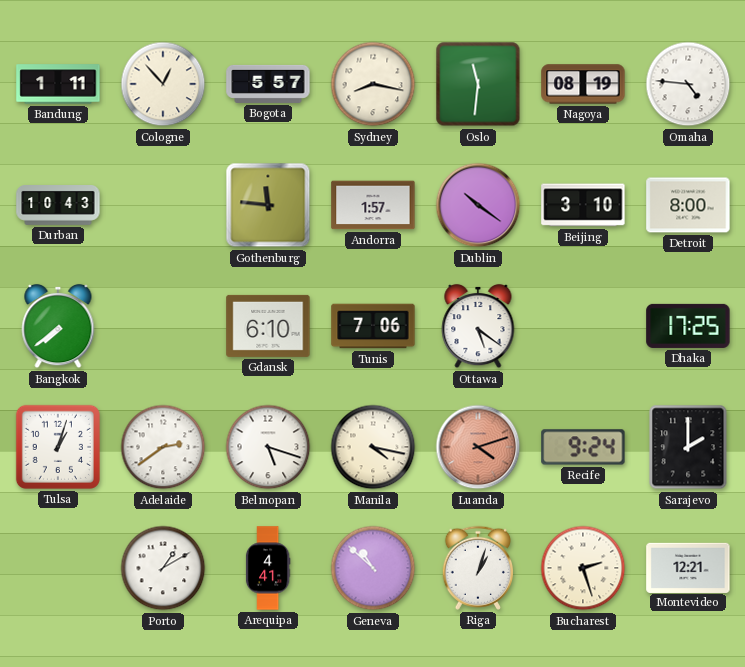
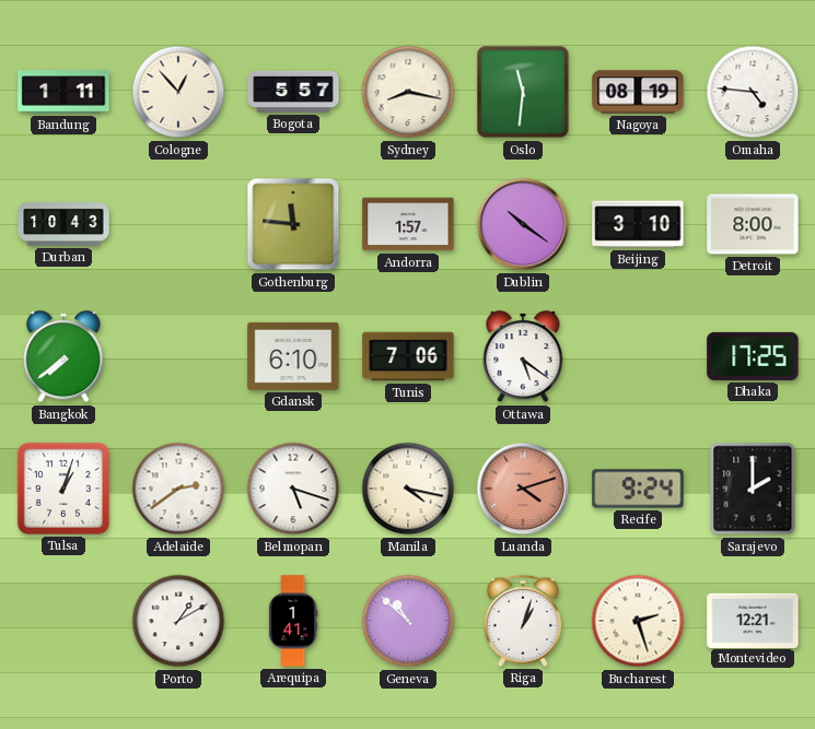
Arequipa: 4:41 -> 1:41
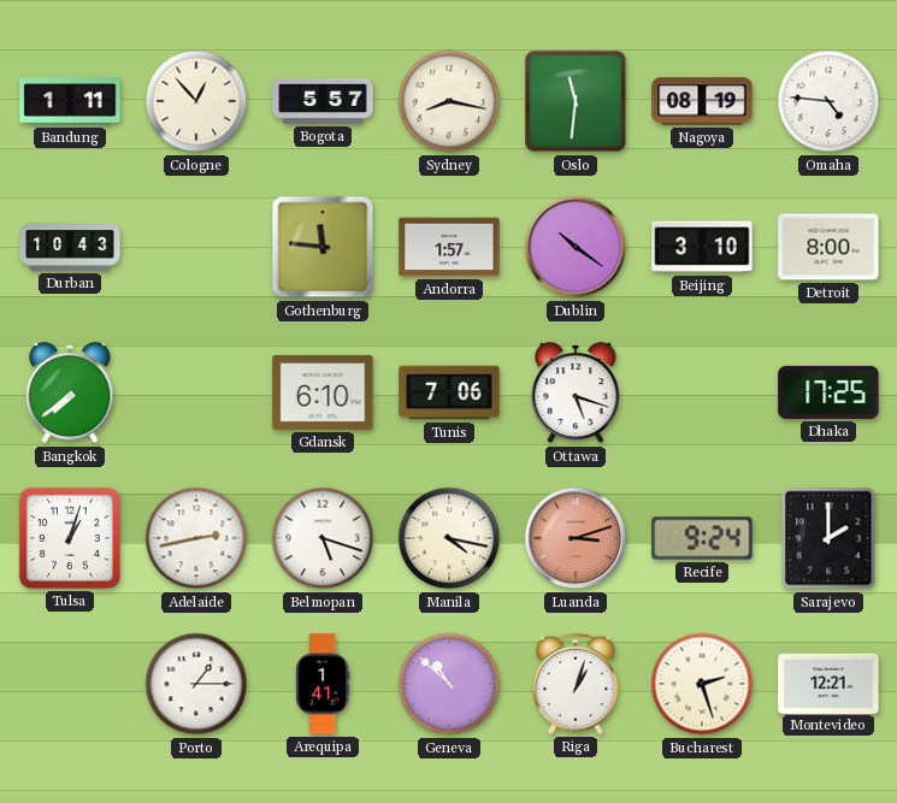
Ottawa: 5:21 -> 5:18
Adelaide: 2:39 -> 2:43
Luanda: 4:12 -> 3:12
Porto: 1:10 -> 1:15
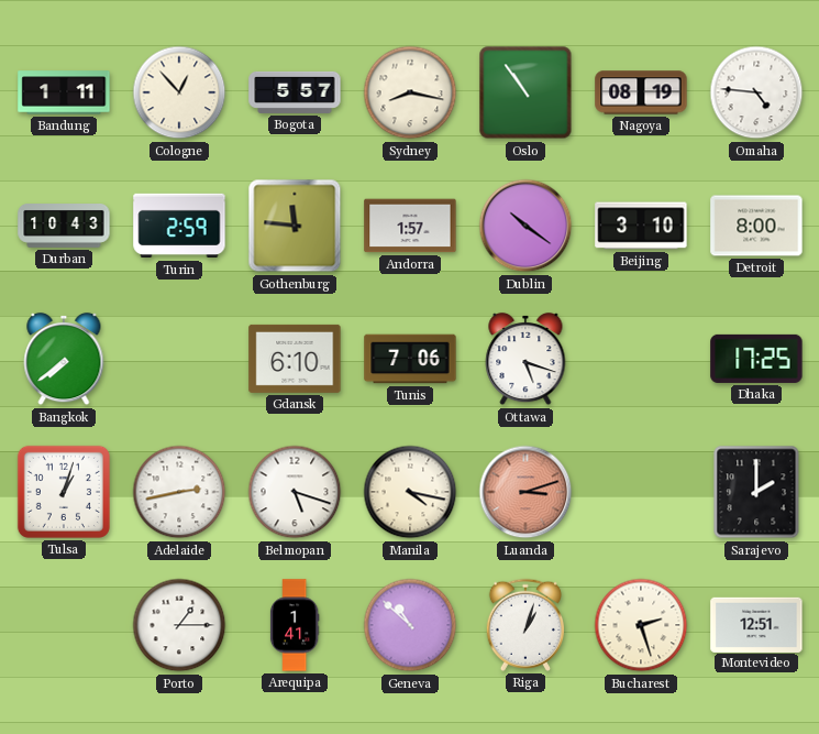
Oslo: 11:31 -> 10:54
Turin: none -> 2:59
Recife: 9:24 -> none
Montevideo: 12:21 -> 12:51
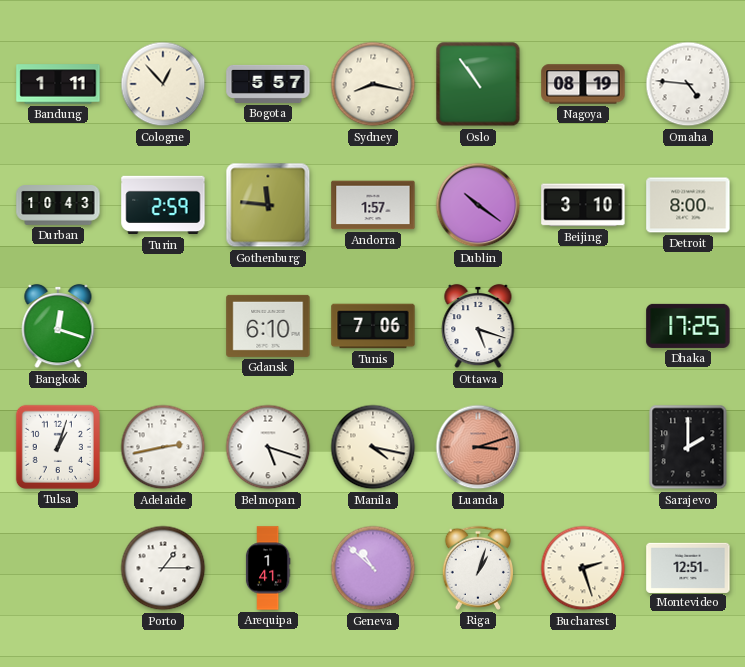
Bangkok: 7:39 -> 12:18
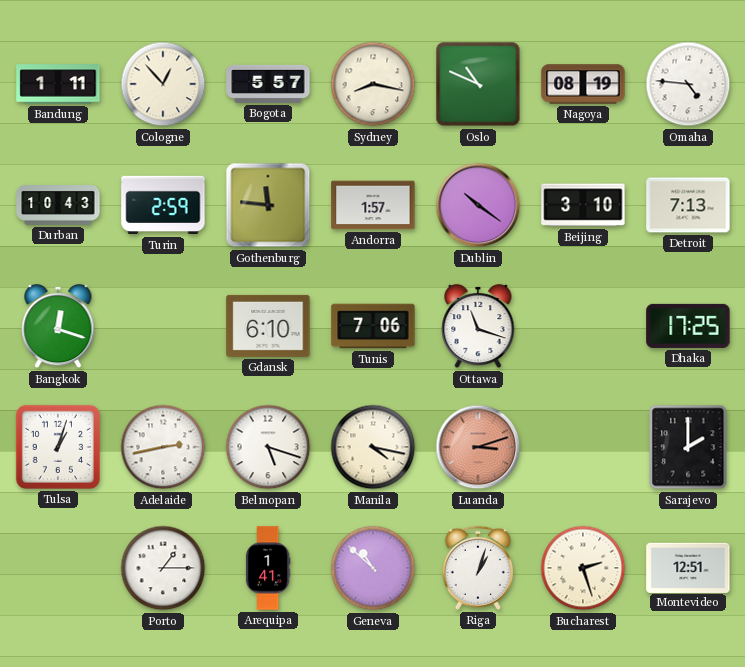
Oslo: 10:54 -> 10:49
Detroit: 8:00 -> 7:13
Ottawa: 5:18 -> 11:18
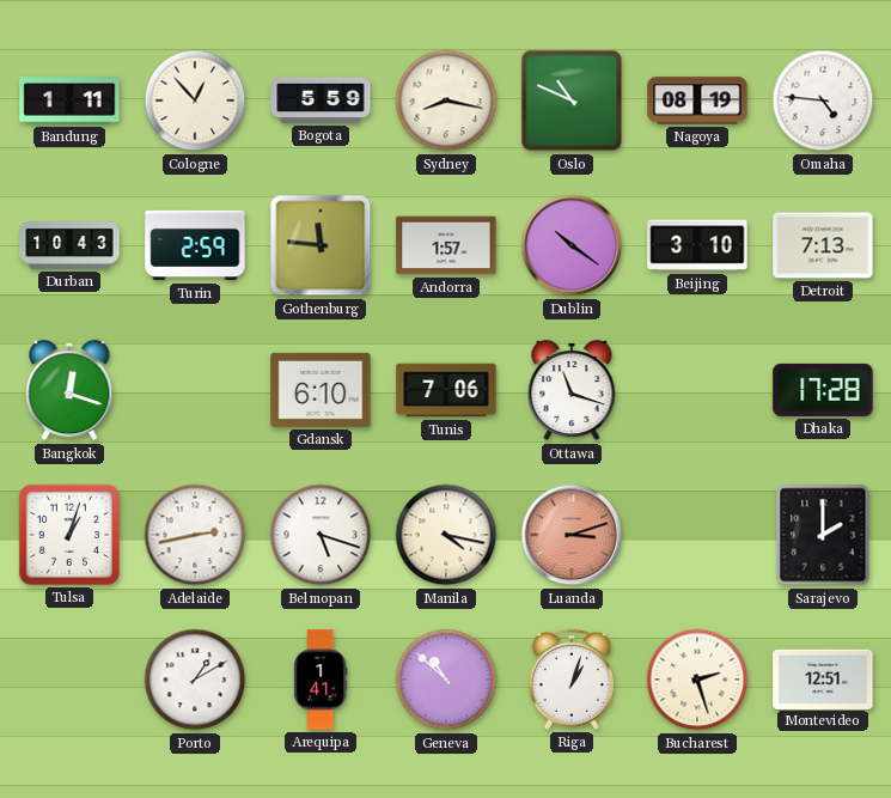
Bogota: 5:57 -> 5:59
Dhaka: 17:25 -> 17:28
Porto: 1:15 -> 1:10
